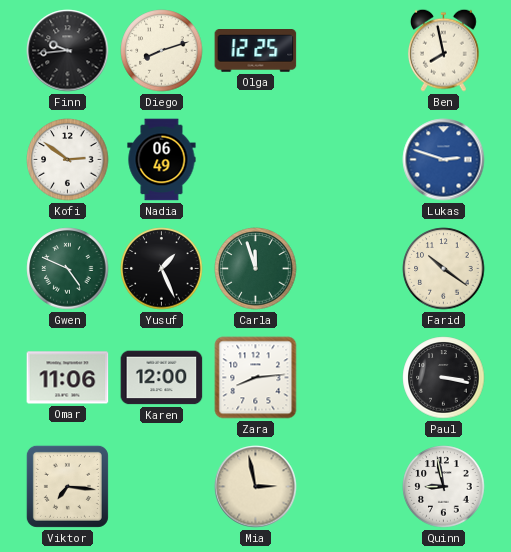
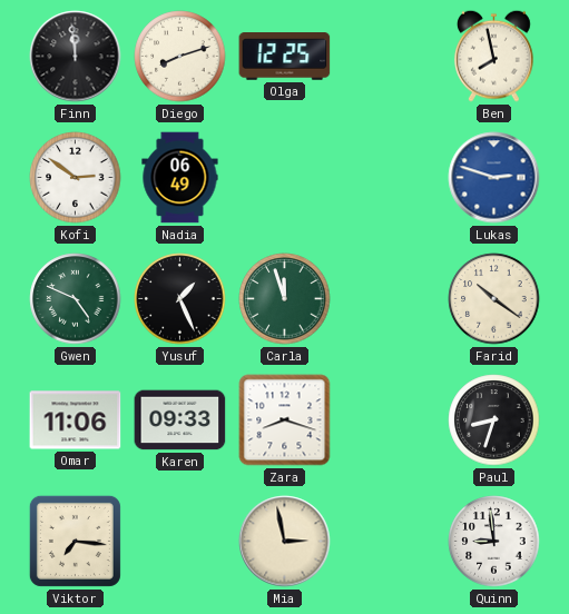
Finn: 9:44 -> 11:59
Karen: 12:00 -> 09:33
Zara: 8:14 -> 8:18
Paul: 3:17 -> 8:33
Quinn: 8:58 -> 8:59
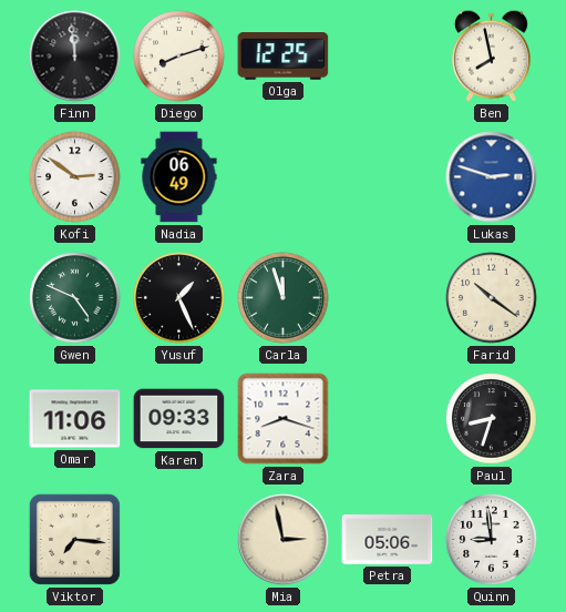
Petra: none -> 05:06
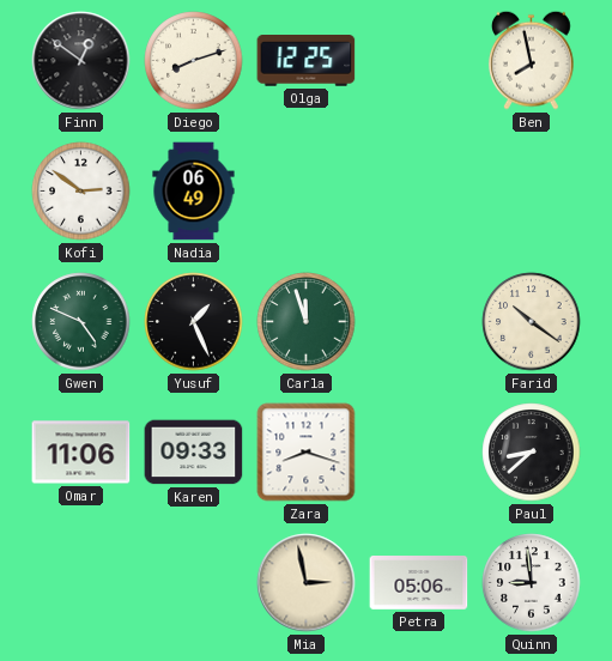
Finn: 11:59 -> 12:51
Lukas: 2:48 -> none
Paul: 8:33 -> 8:38
Viktor: 7:16 -> none
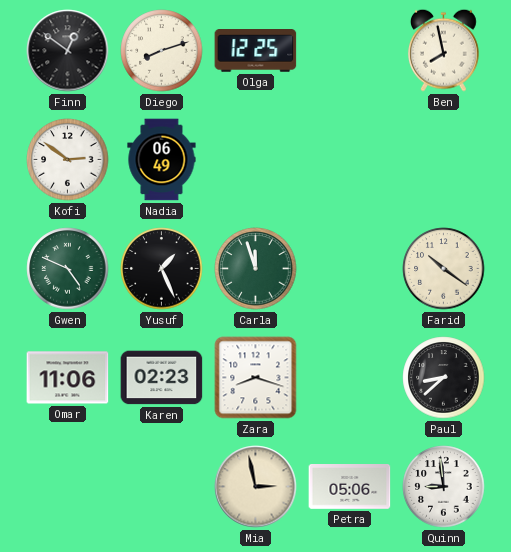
Karen: 09:33 -> 02:23
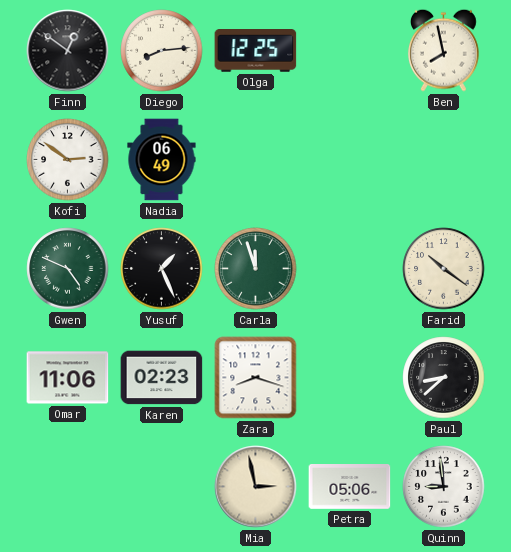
Diego: 8:12 -> 8:14
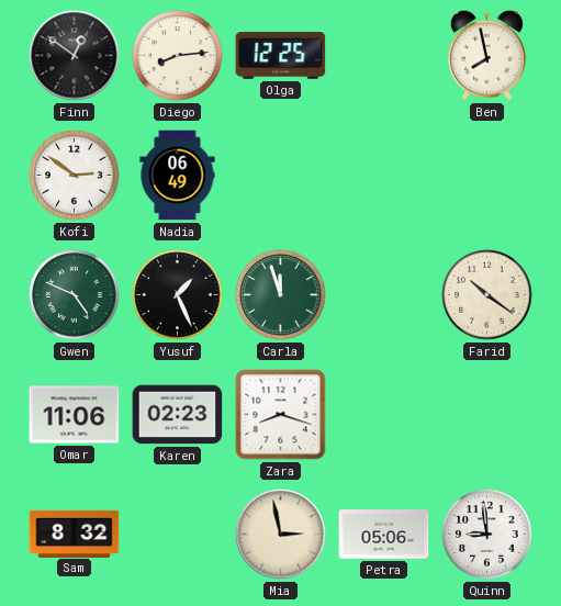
Paul: 8:38 -> none
Sam: none -> 8:32
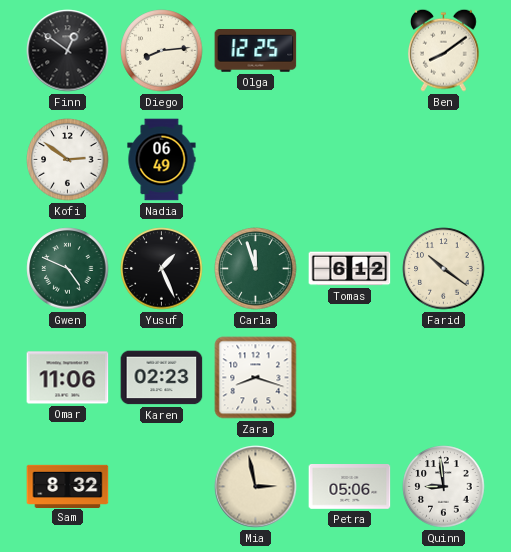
Ben: 7:58 -> 8:09
Tomas: none -> 6:12
